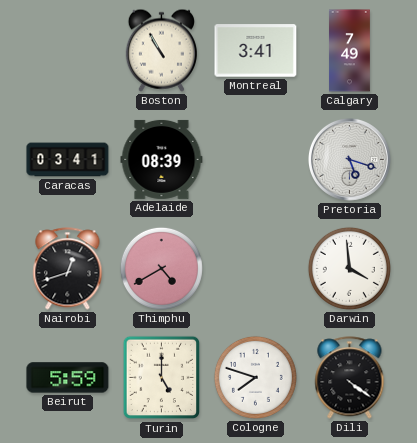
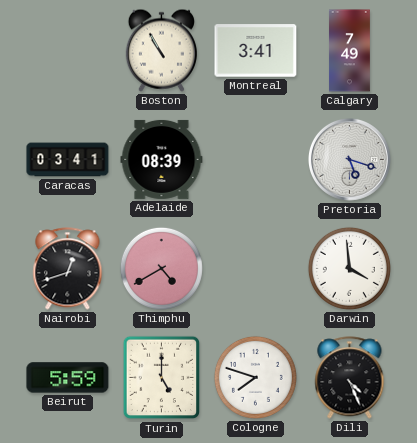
Dili: 4:21 -> 4:26
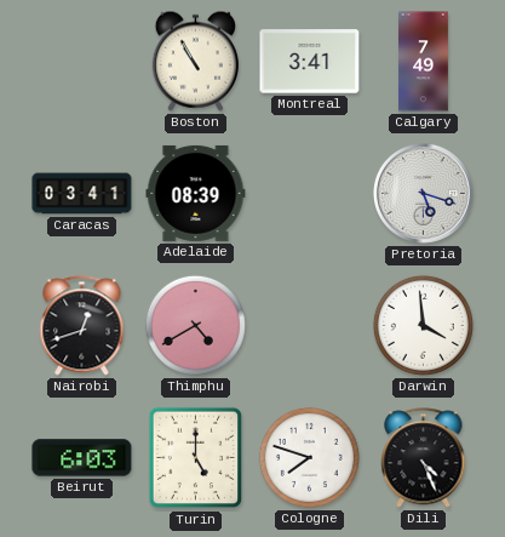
Beirut: 5:59 -> 6:03
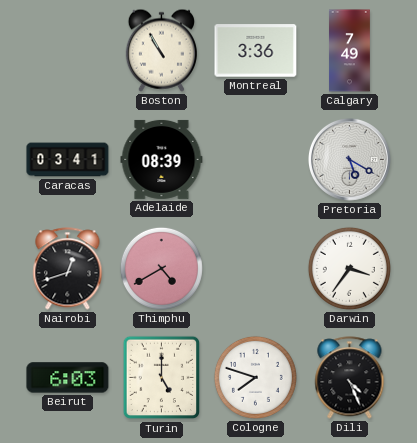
Montreal: 3:41 -> 3:36
Pretoria: 5:18 -> 5:20
Darwin: 3:59 -> 3:36
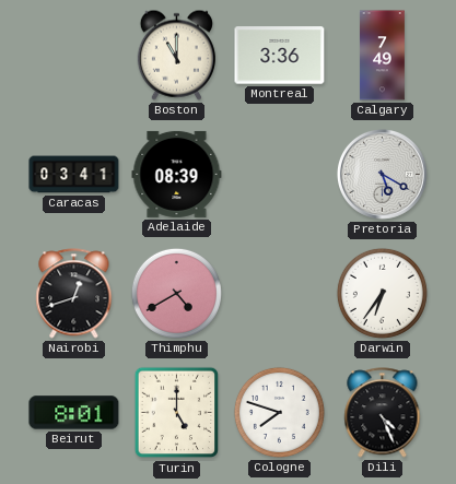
Boston: 10:55 -> 11:00
Darwin: 3:36 -> 6:36
Beirut: 6:03 -> 8:01
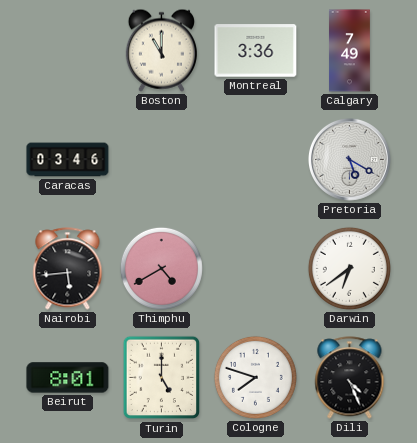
Caracas: 03:41 -> 03:46
Adelaide: 08:39 -> none
Nairobi: 12:42 -> 5:44
Darwin: 6:36 -> 6:39
